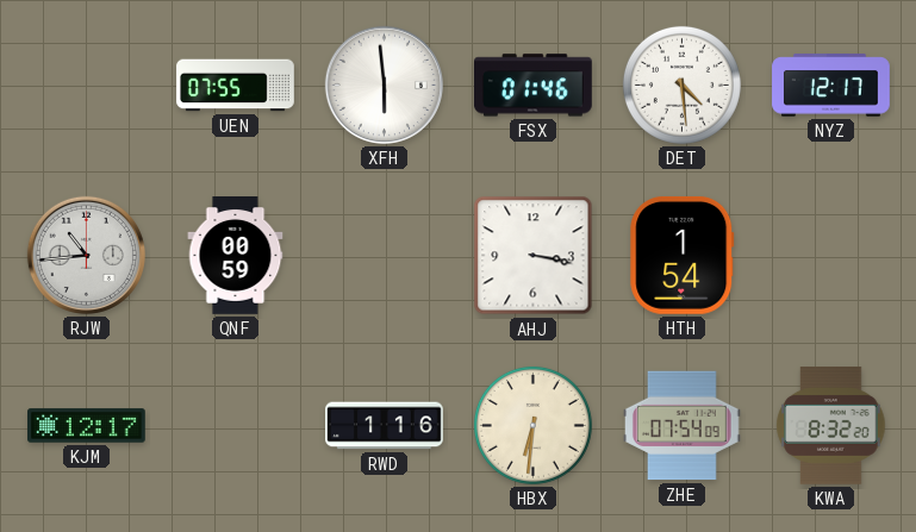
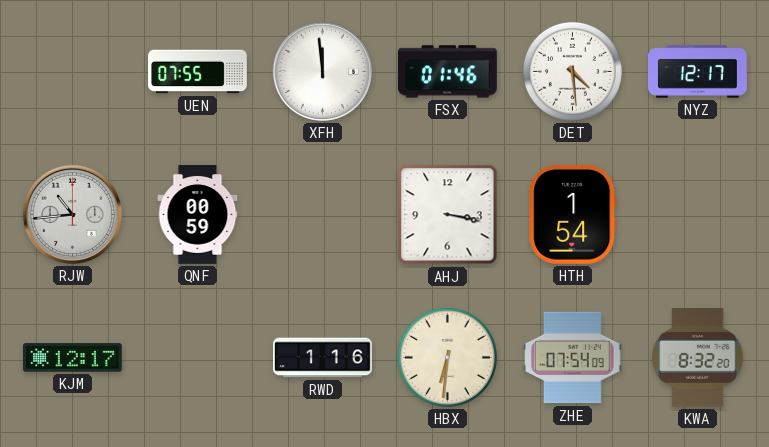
XFH: 5:59 -> 11:59
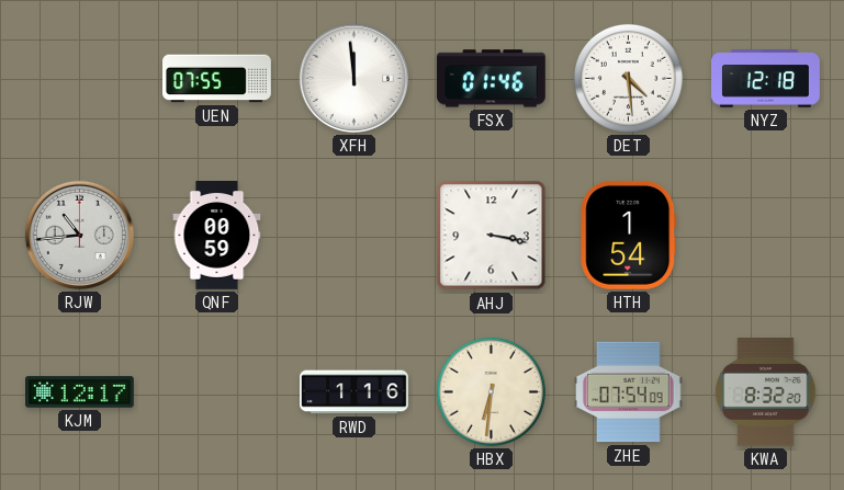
NYZ: 12:17 -> 12:18
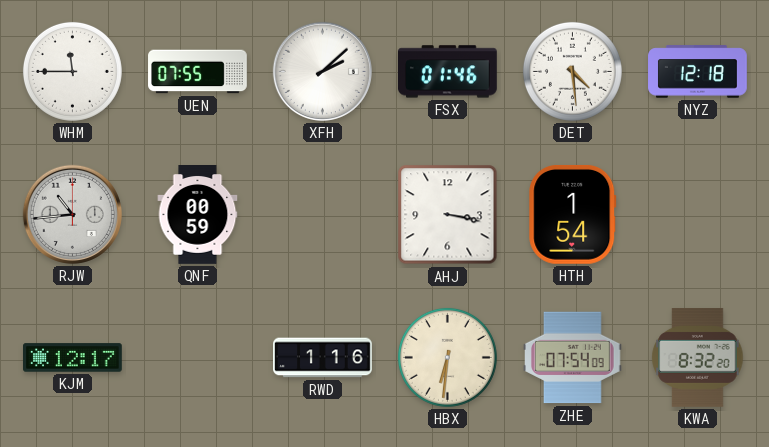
WHM: none -> 11:45
XFH: 11:59 -> 2:08
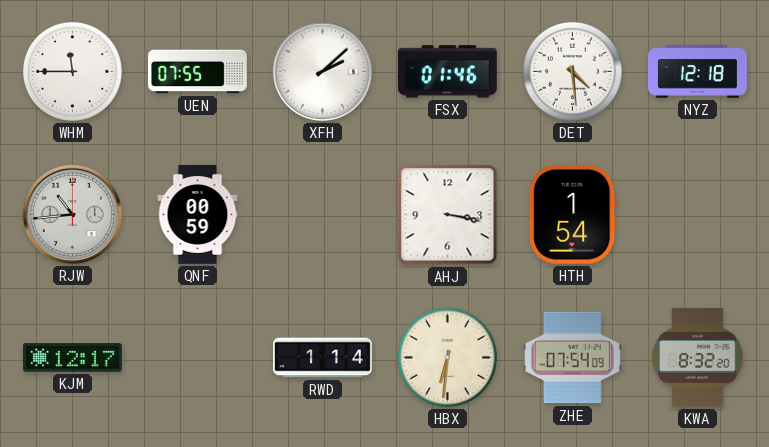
RWD: 1:16 -> 1:14
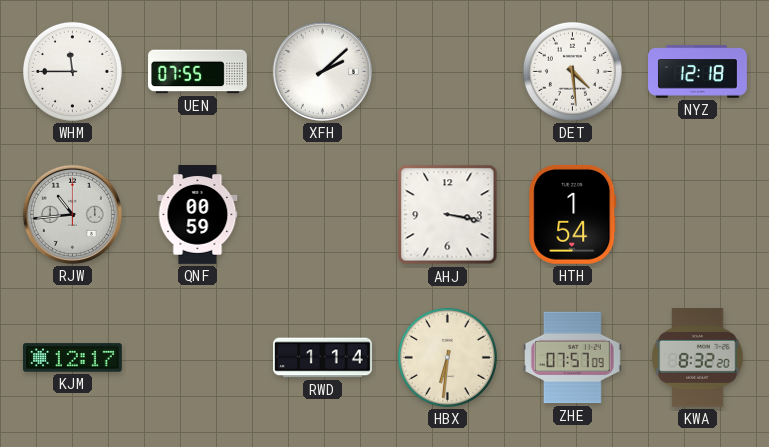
FSX: 01:46 -> none
ZHE: 07:54 -> 07:57
